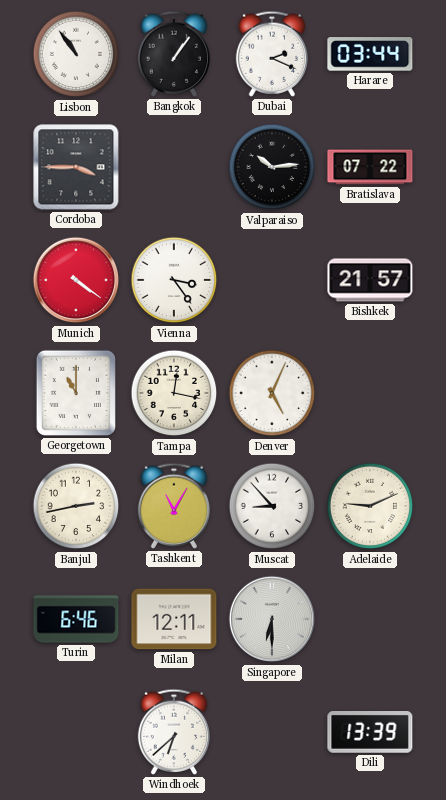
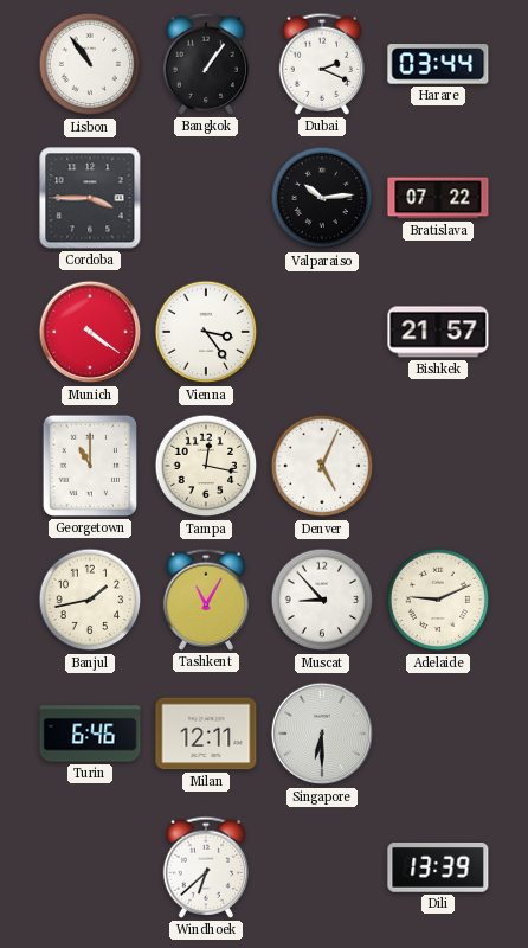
Banjul: 2:43 -> 1:43
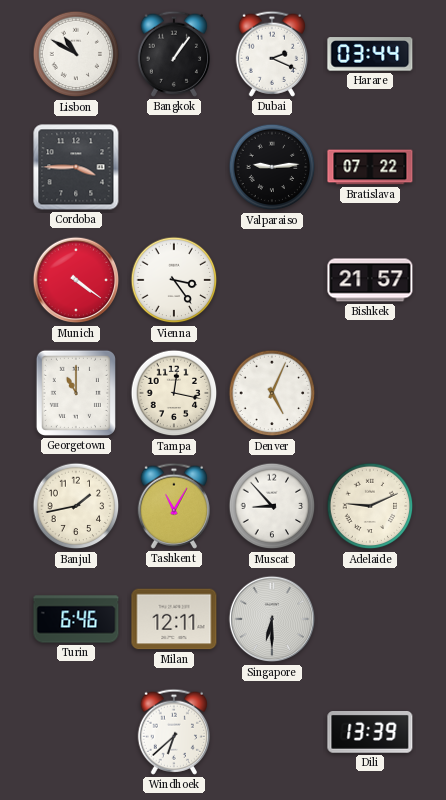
Lisbon: 10:54 -> 10:50
Valparaiso: 10:14 -> 9:14
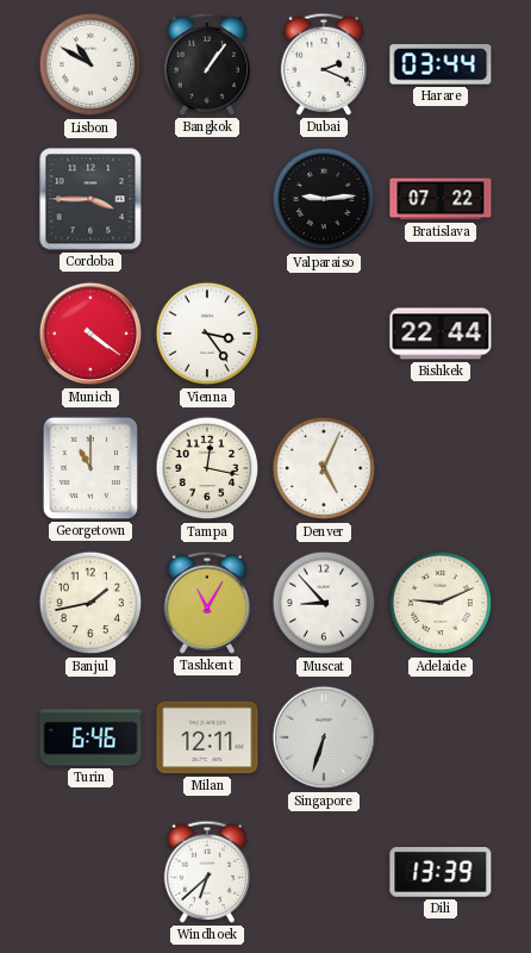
Bishkek: 21:57 -> 22:44
Singapore: 6:30 -> 6:33
